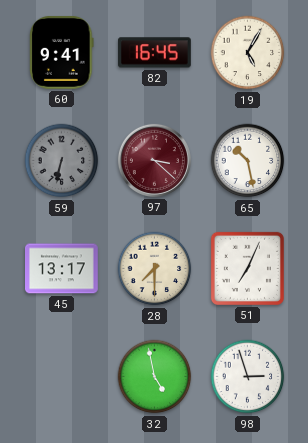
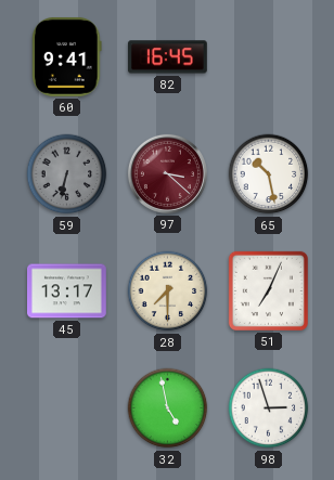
19: 5:05 -> none
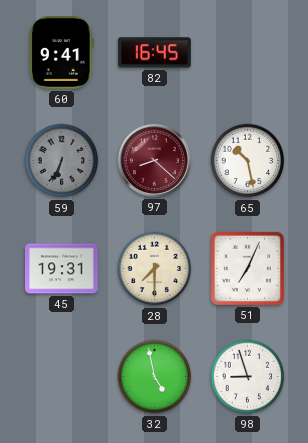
59: 6:32 -> 6:34
97: 3:22 -> 8:22
45: 13:17 -> 19:31
98: 2:57 -> 8:57
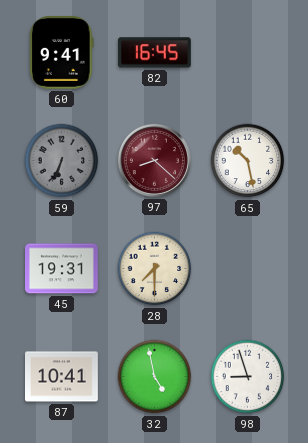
51: 7:04 -> none
87: none -> 10:41
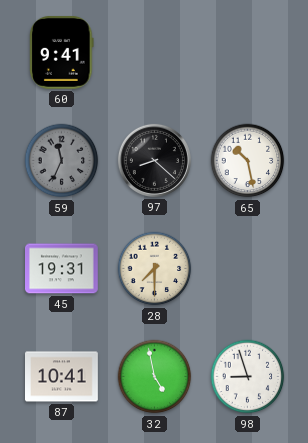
82: 16:45 -> none
59: 6:34 -> 11:34
97 dial: burgundy -> black
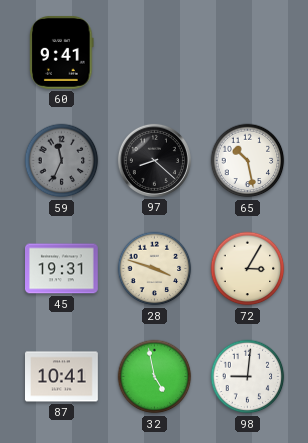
28: 7:30 -> 3:48
72: none -> 3:05
98: 8:57 -> 9:01
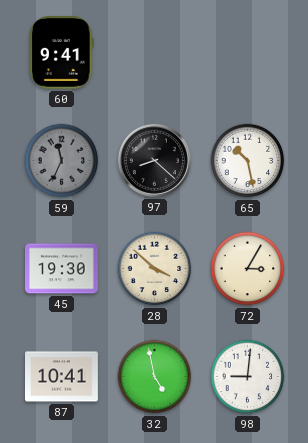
45: 19:31 -> 19:30
28: 3:48 -> 3:52
